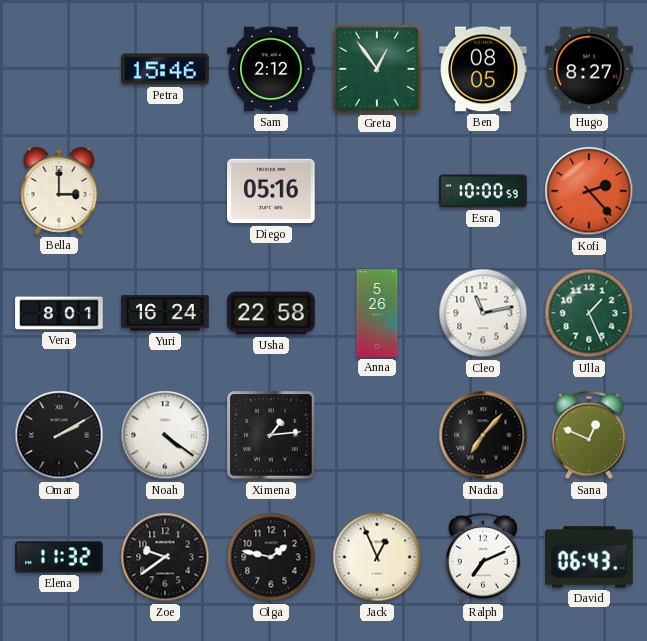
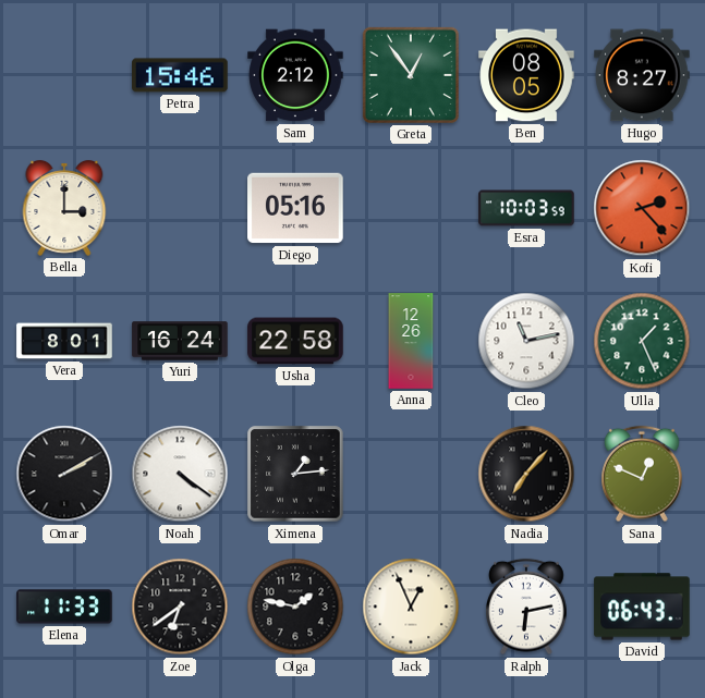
Esra: 10:00 -> 10:03
Anna: 5:26 -> 12:26
Elena: 11:32 -> 11:33
Zoe: 9:39 -> 6:39
Ralph: 7:11 -> 6:13
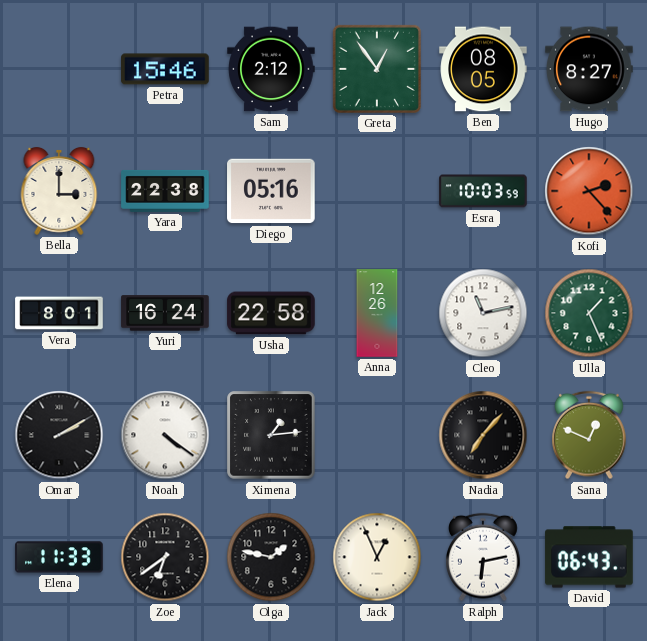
Yara: none -> 22:38
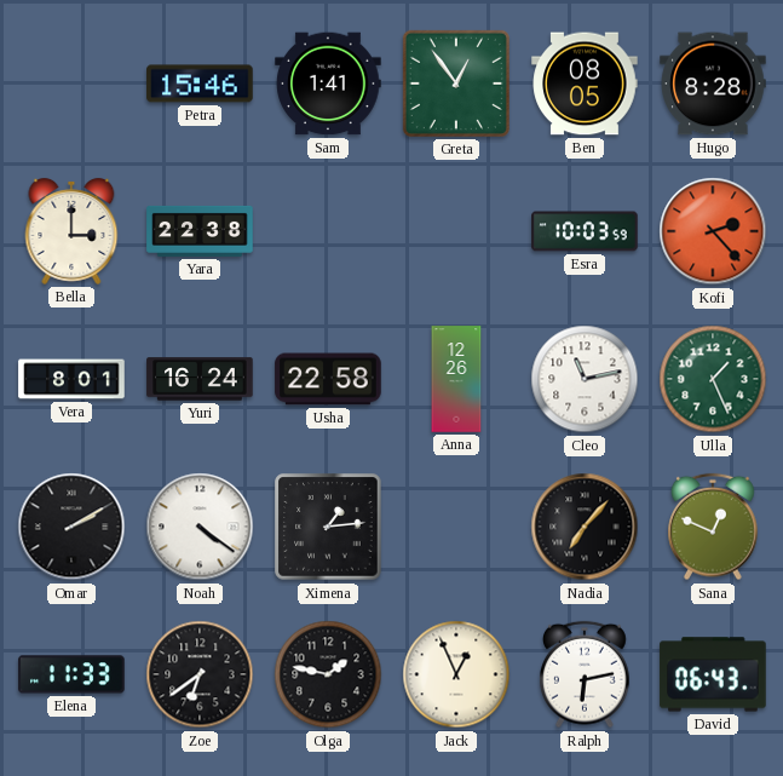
Sam: 2:12 -> 1:41
Hugo: 8:27 -> 8:28
Diego: 05:16 -> none
